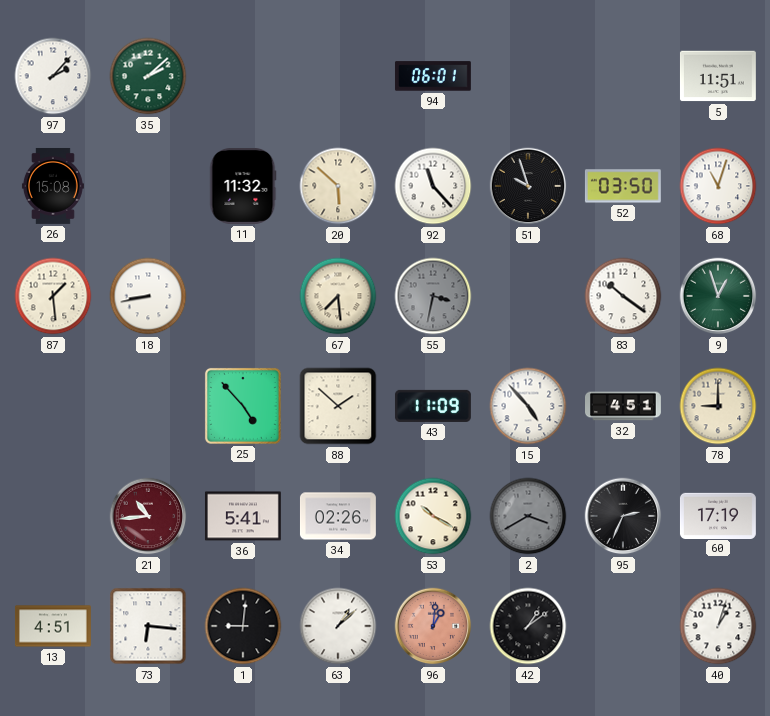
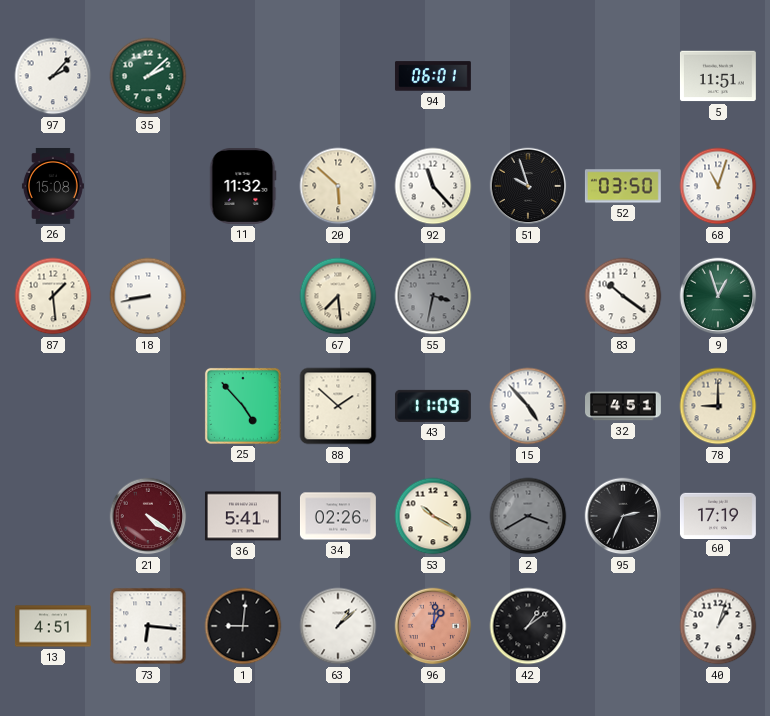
21: 10:44 -> 4:21
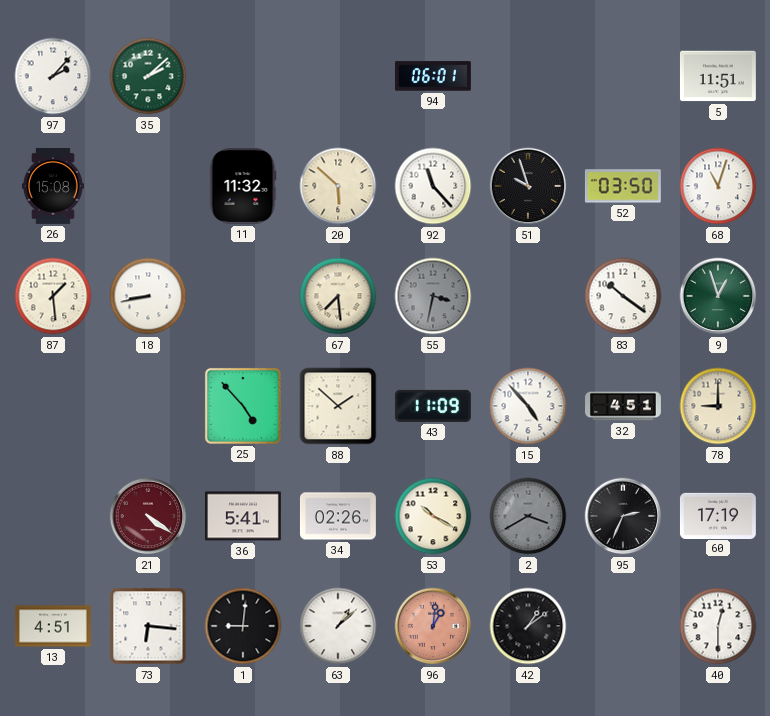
40: 1:03 -> 12:30
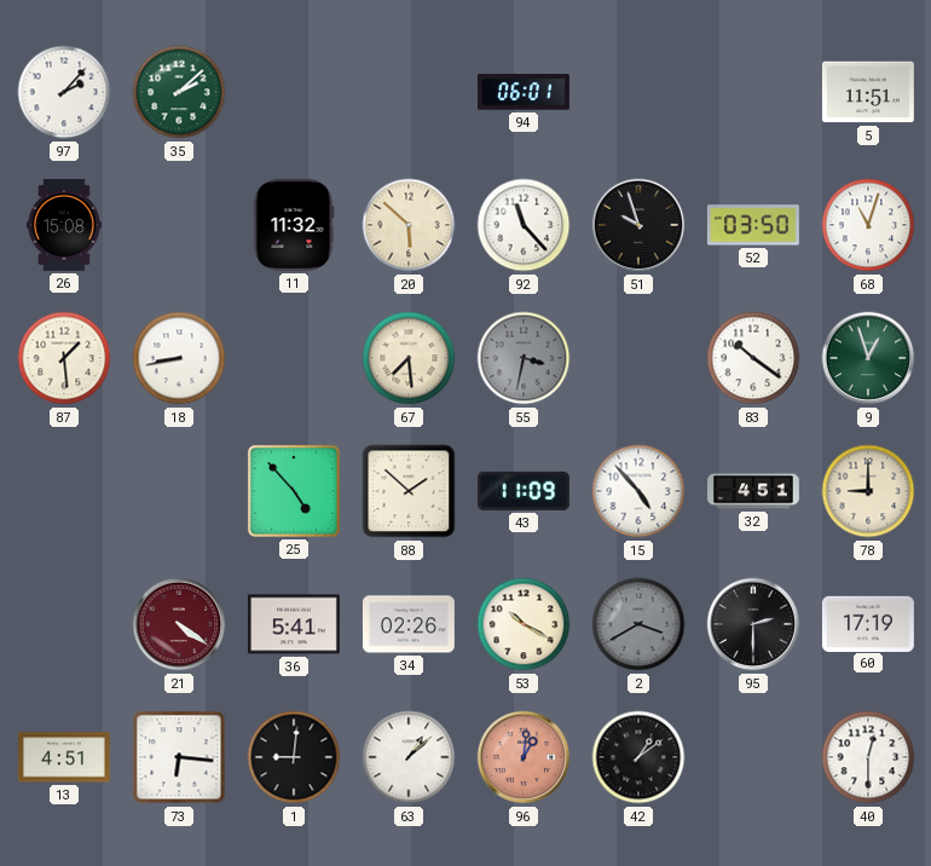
95: 2:34 -> 2:30
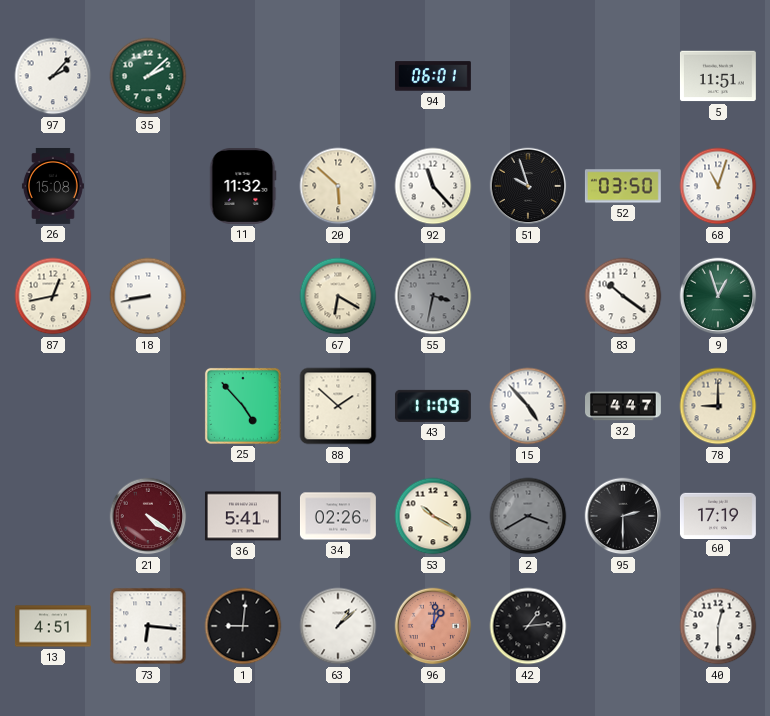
87: 1:29 -> 12:43
67: 7:29 -> 6:20
32: 4:51 -> 4:47
42: 1:09 -> 1:14
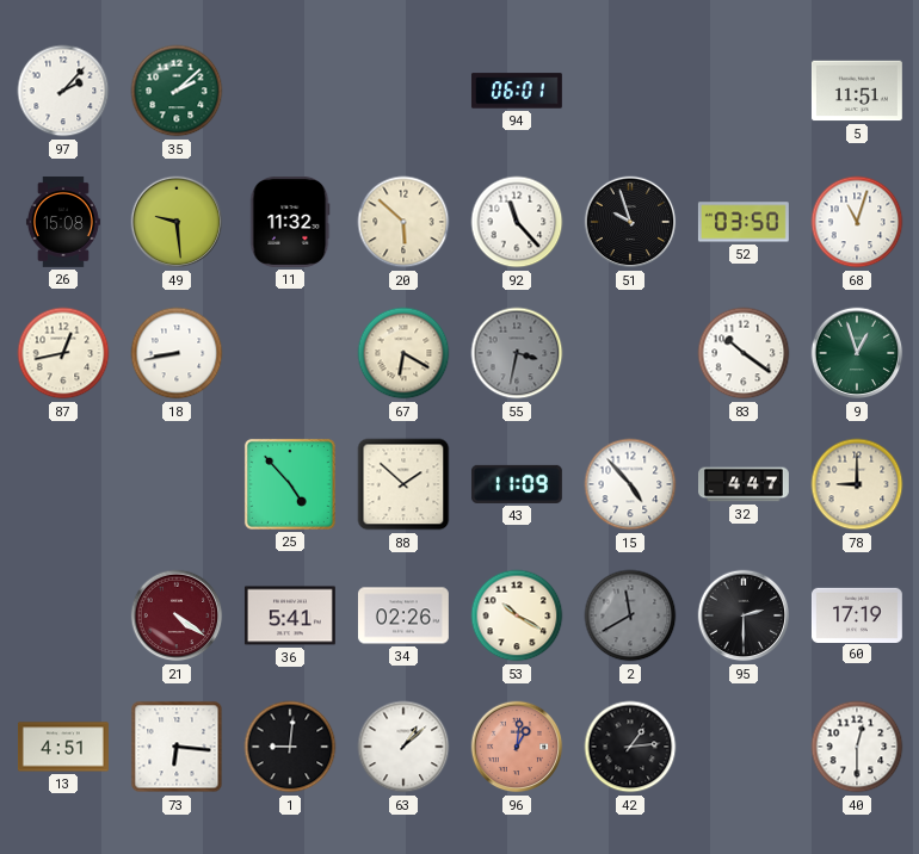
49: none -> 9:29
2: 3:40 -> 11:40
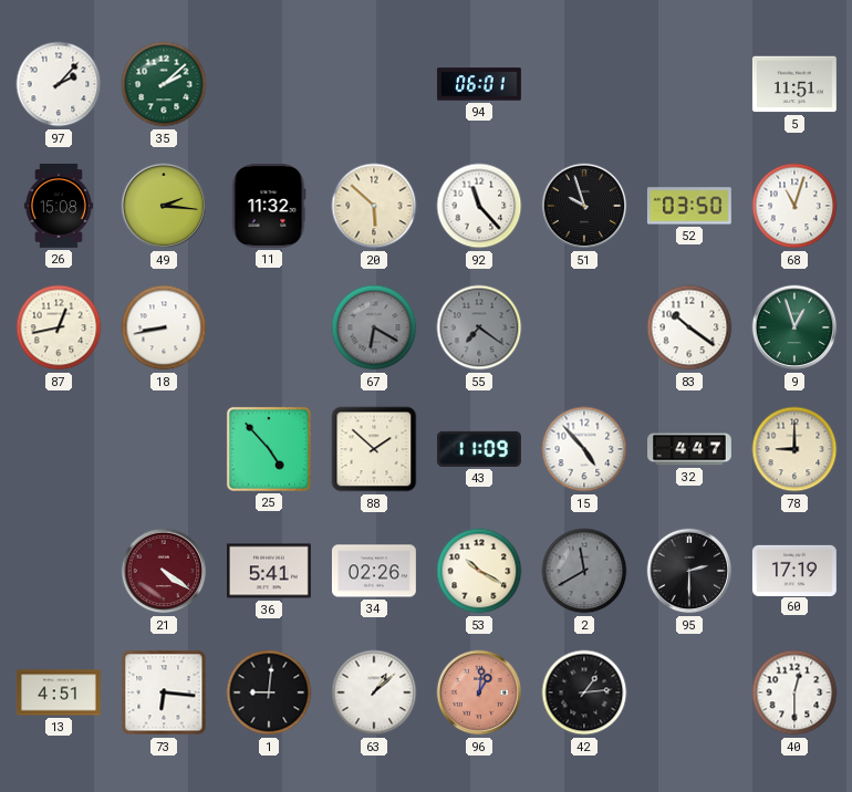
49: 9:29 -> 2:16
67 dial: cream -> grey
55: 3:32 -> 7:21
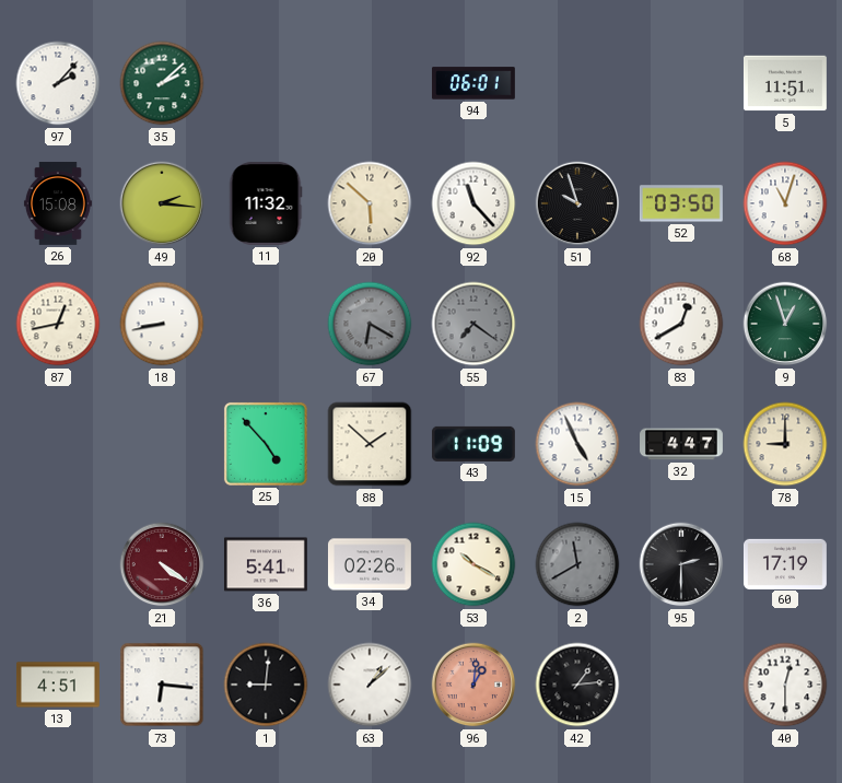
83: 10:21 -> 12:40
15: 4:53 -> 4:56
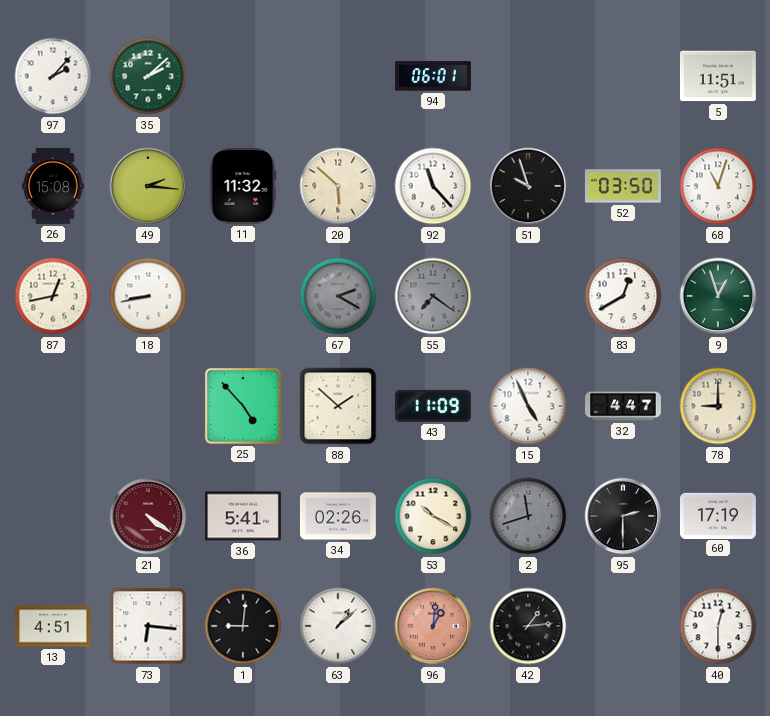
67: 6:20 -> 2:20
2: 11:40 -> 11:42
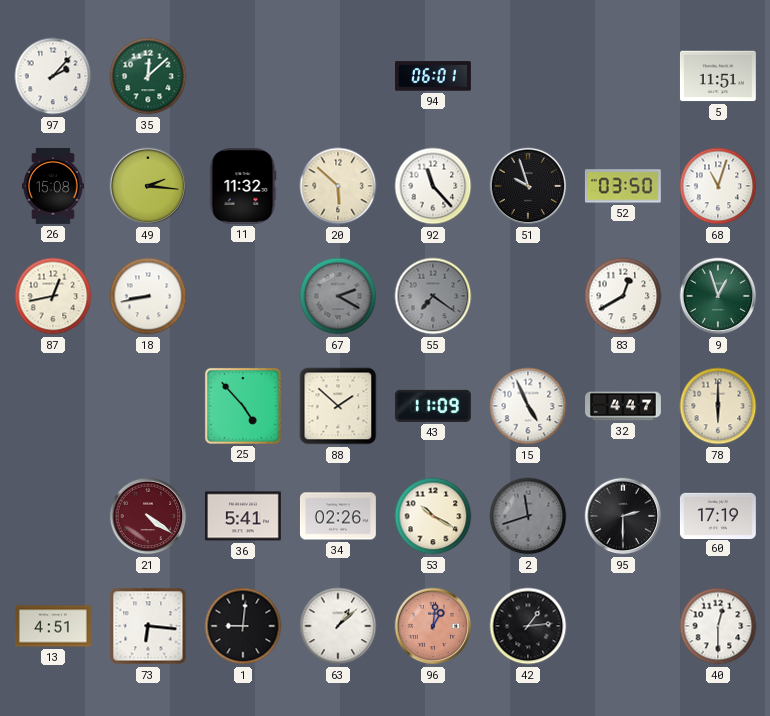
35: 2:08 -> 12:08
78: 9:00 -> 6:00
